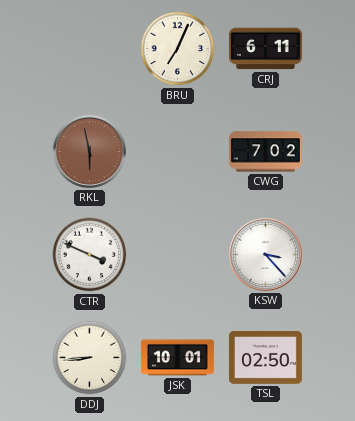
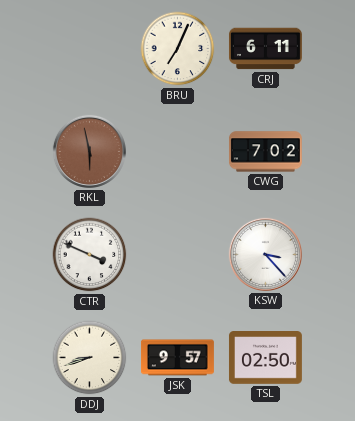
DDJ: 8:44 -> 8:42
JSK: 10:01 -> 9:57
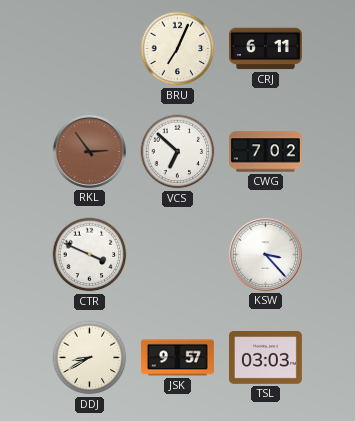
RKL: 5:58 -> 2:54
VCS: none -> 6:52
DDJ: 8:42 -> 8:40
TSL: 02:50 -> 03:03
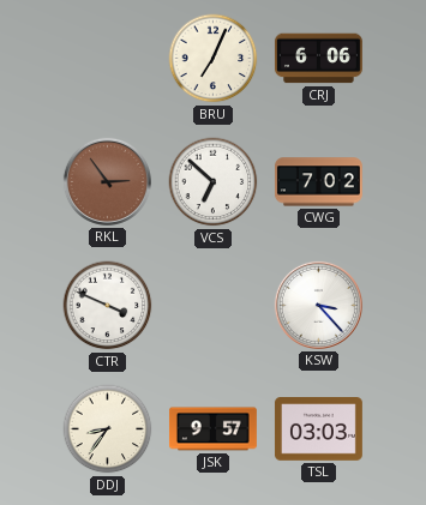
CRJ: 6:11 -> 6:06
DDJ: 8:40 -> 8:36
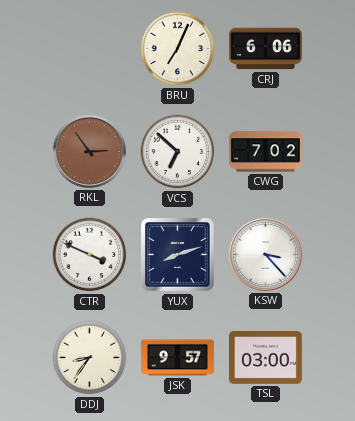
YUX: none -> 8:12
TSL: 03:03 -> 03:00
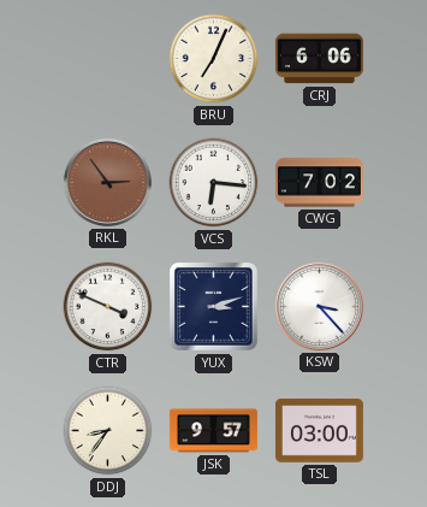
VCS: 6:52 -> 6:16
YUX: 8:12 -> 3:12
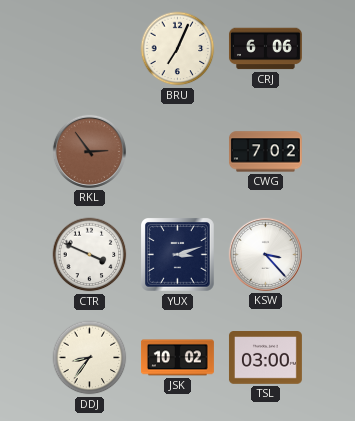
VCS: 6:16 -> none
JSK: 9:57 -> 10:02
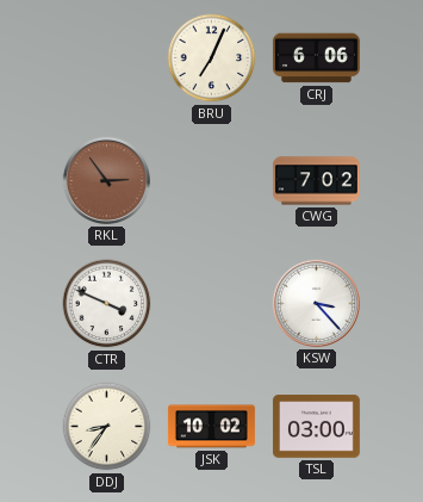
YUX: 3:12 -> none
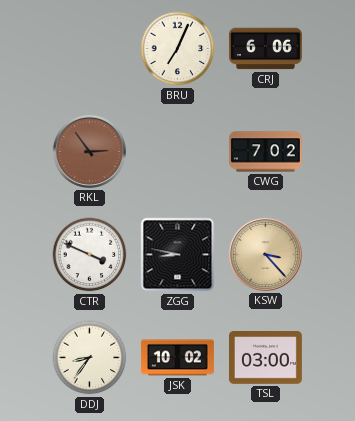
ZGG: none -> 8:47
KSW dial: white -> champagne
